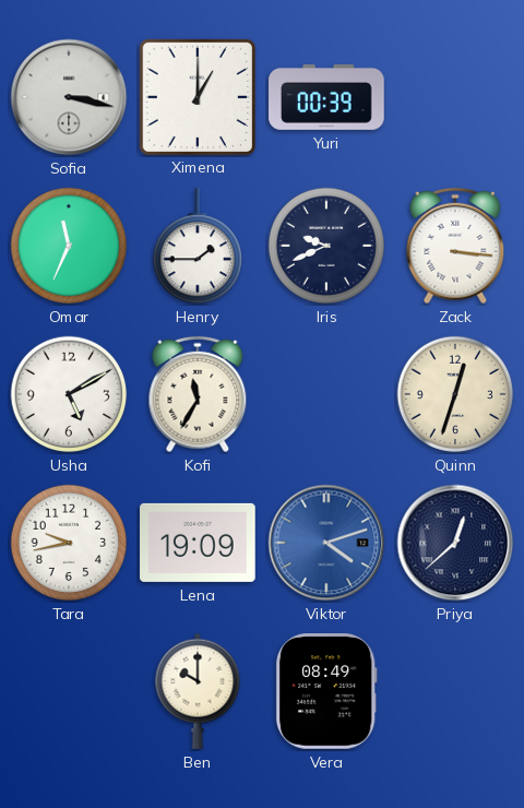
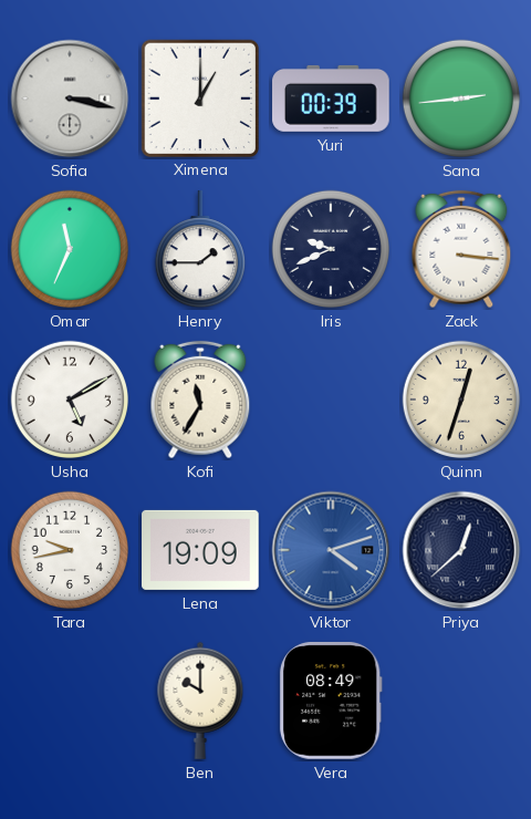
Sana: none -> 2:44
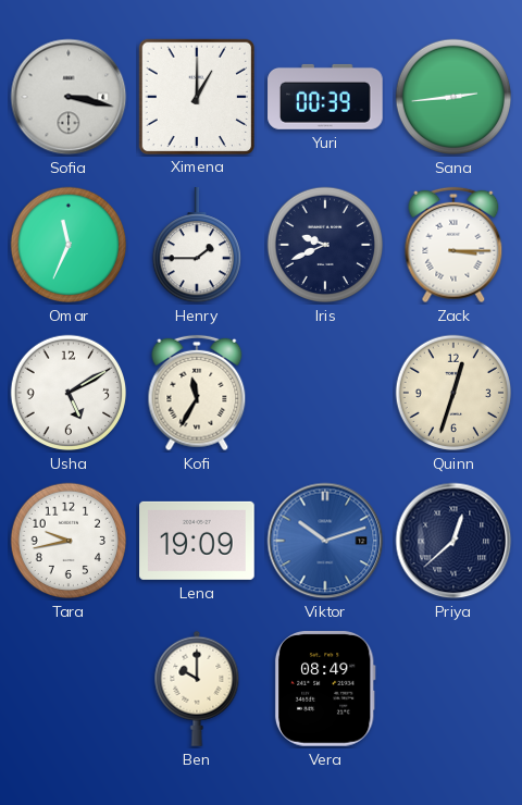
Zack: 3:16 -> 3:15
Viktor: 4:12 -> 10:12
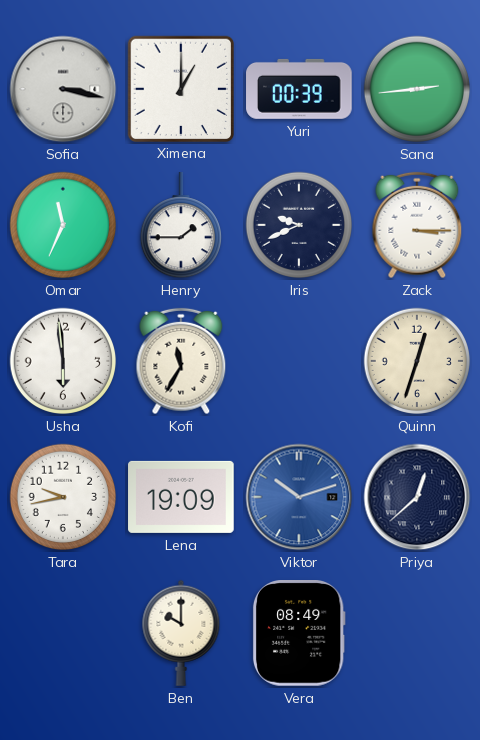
Usha: 5:10 -> 5:59
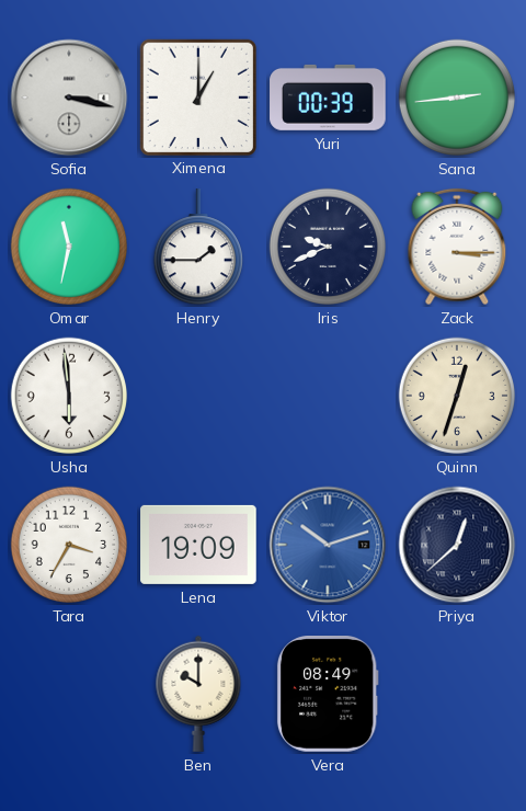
Omar: 11:34 -> 11:32
Kofi: 11:35 -> none
Tara: 9:43 -> 3:35
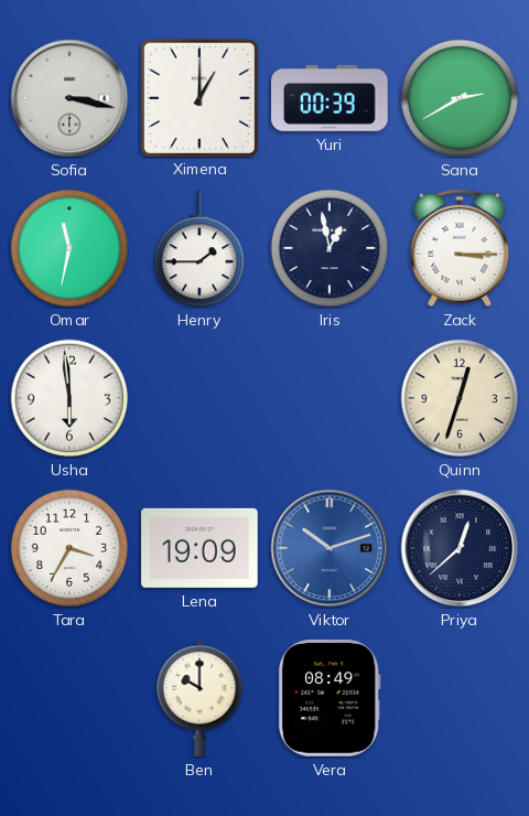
Sana: 2:44 -> 2:40
Iris: 9:41 -> 12:58
